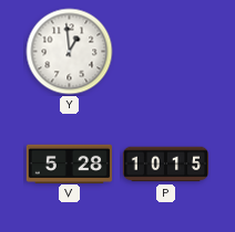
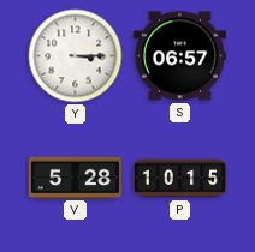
Y: 12:59 -> 3:15
S: none -> 06:57
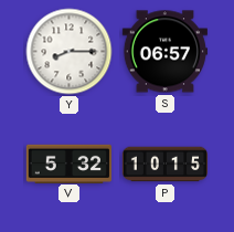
Y: 3:15 -> 8:15
V: 5:28 -> 5:32
